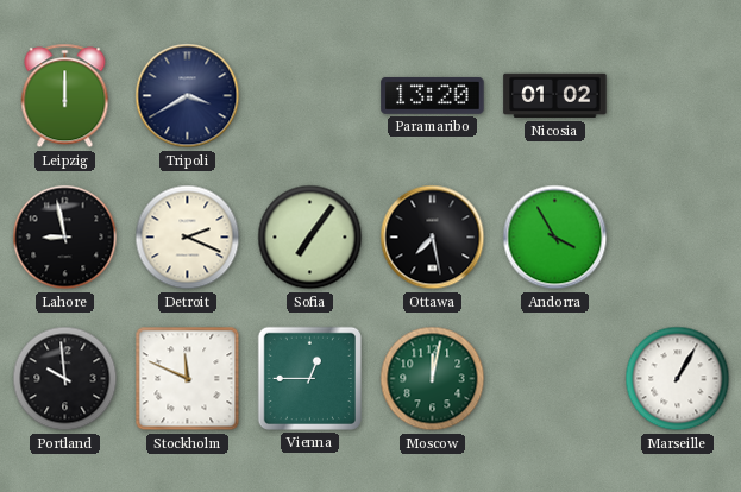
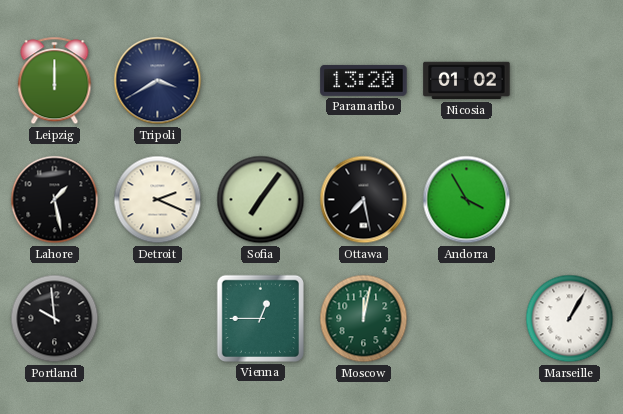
Lahore: 8:58 -> 1:28
Stockholm: 11:49 -> none
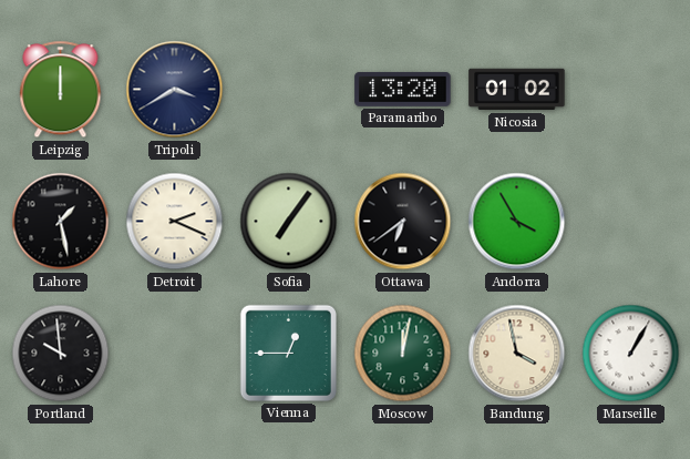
Ottawa: 7:28 -> 6:39
Bandung: none -> 3:58
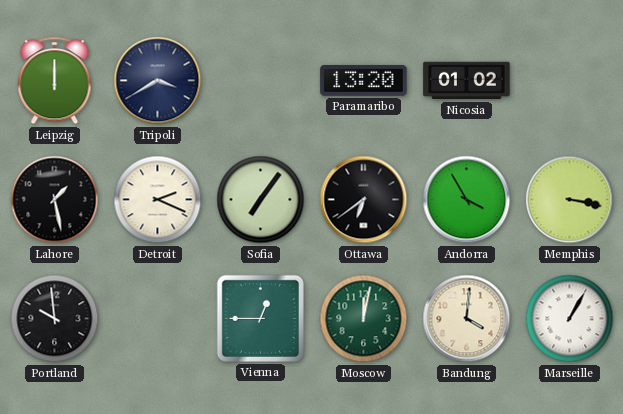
Memphis: none -> 3:17
Bandung: 3:58 -> 4:01
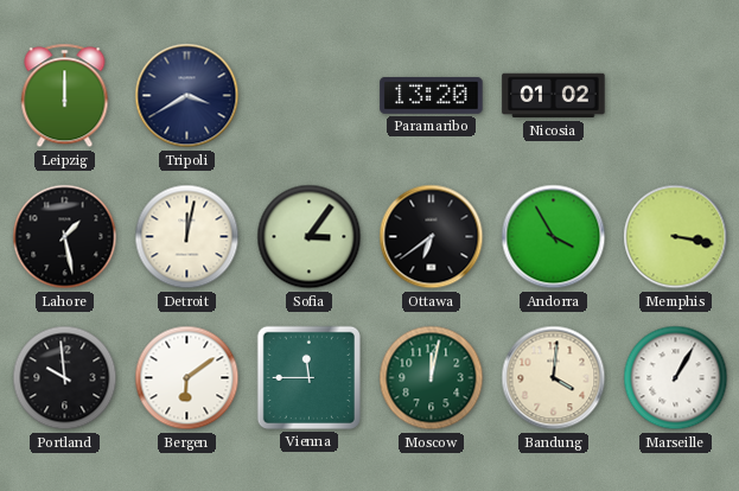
Detroit: 2:19 -> 12:02
Sofia: 7:06 -> 3:06
Bergen: none -> 6:09
Vienna: 12:45 -> 11:45
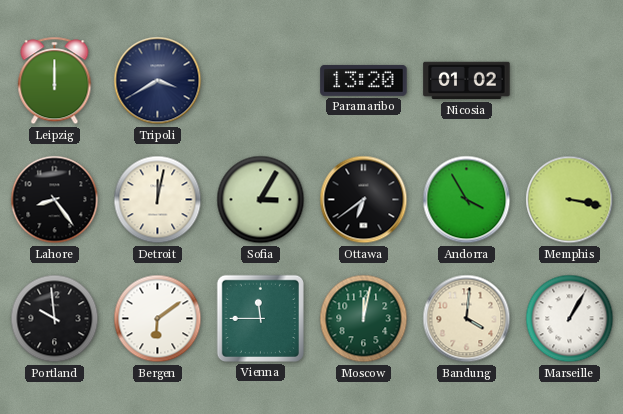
Lahore: 1:28 -> 8:24
Sofia: 3:06 -> 3:05
